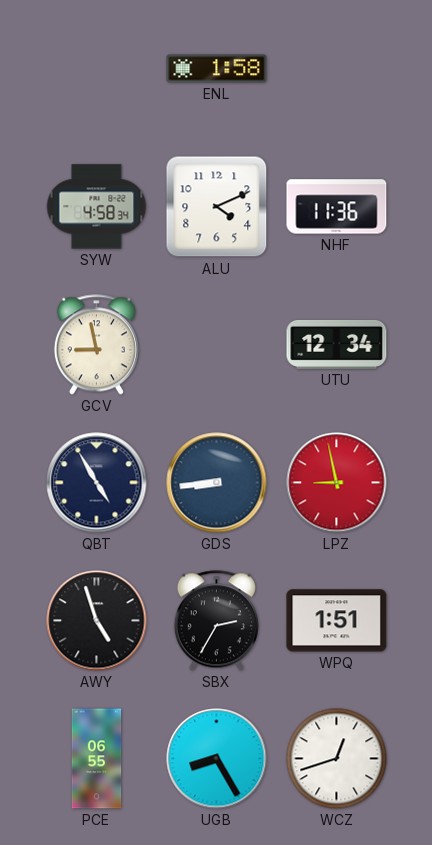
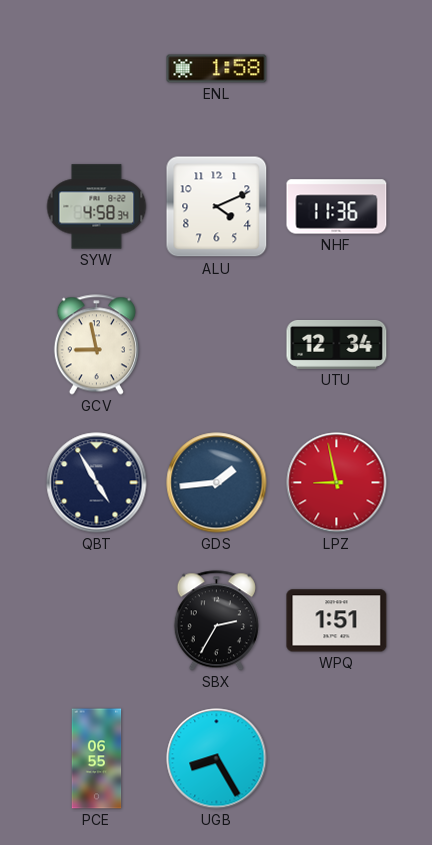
GDS: 8:44 -> 1:44
AWY: 4:57 -> none
WCZ: 12:42 -> none
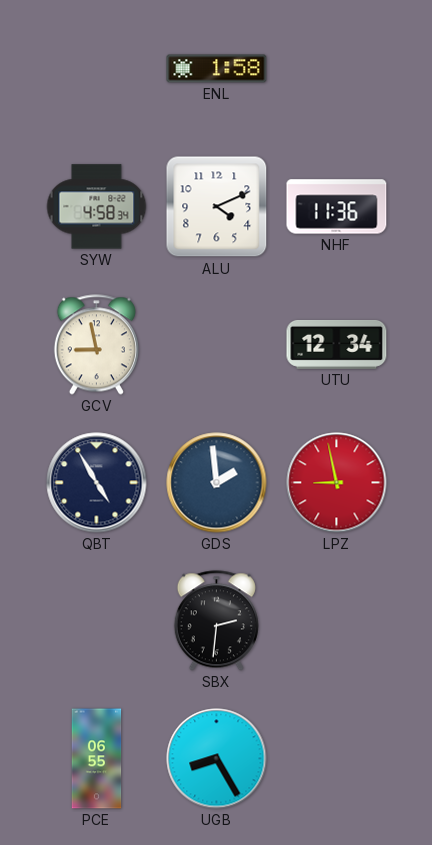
GDS: 1:44 -> 1:59
SBX: 2:35 -> 2:31
WPQ: 1:51 -> none
